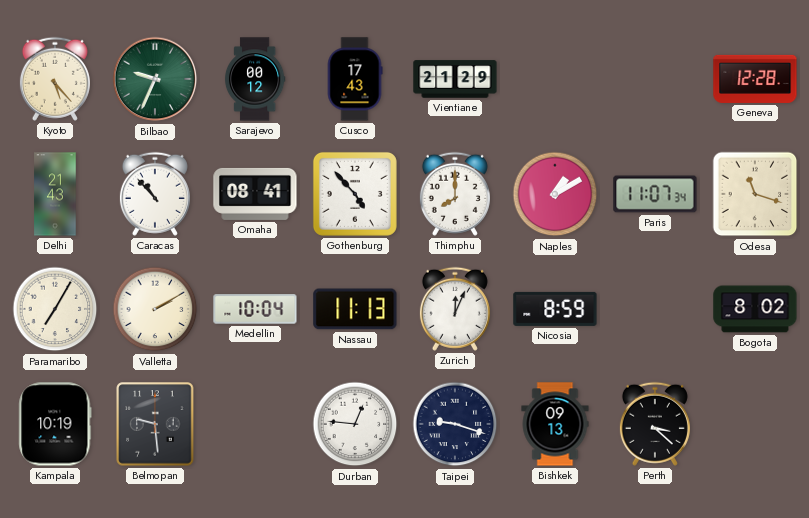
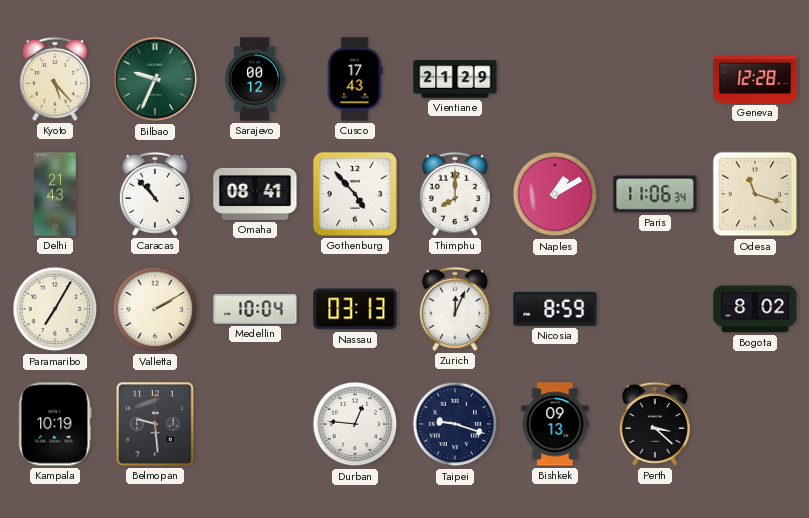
Paris: 11:07 -> 11:06
Nassau: 11:13 -> 03:13
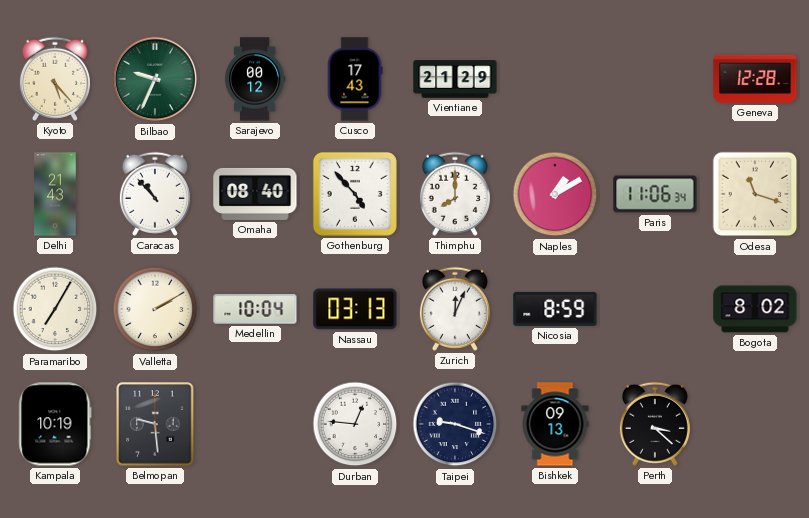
Omaha: 08:41 -> 08:40
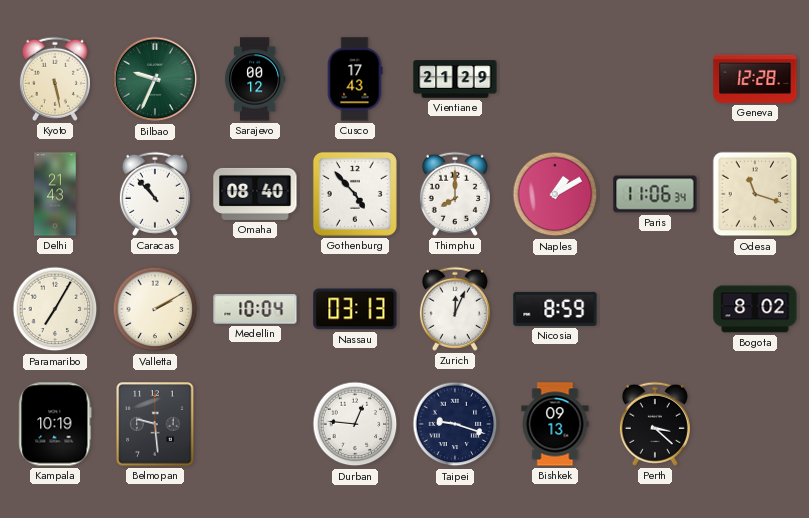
Kyoto: 5:23 -> 5:28
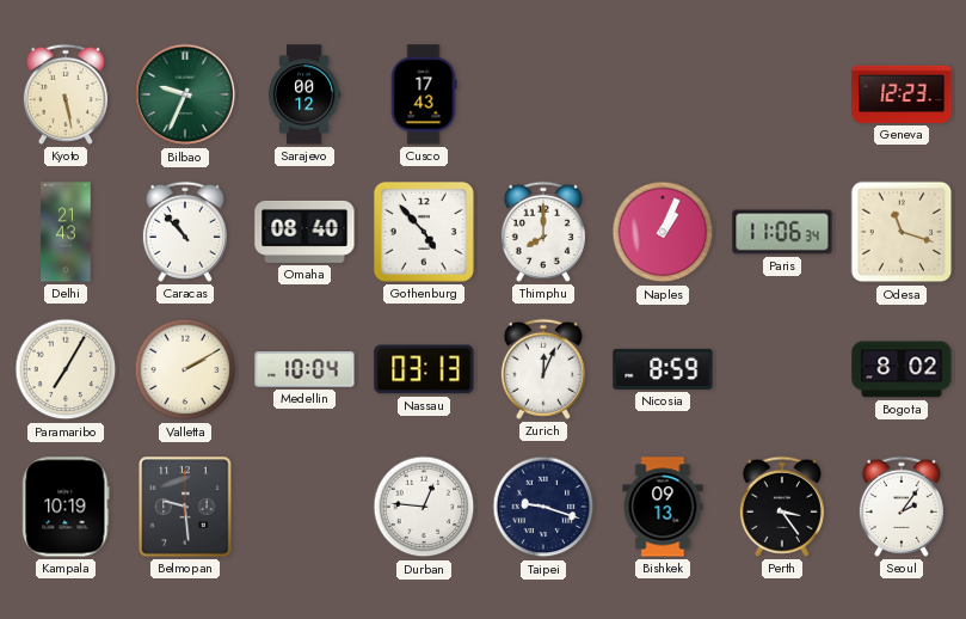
Vientiane: 21:29 -> none
Geneva: 12:28 -> 12:23
Naples: 1:10 -> 1:04
Perth: 3:22 -> 3:24
Seoul: none -> 2:06
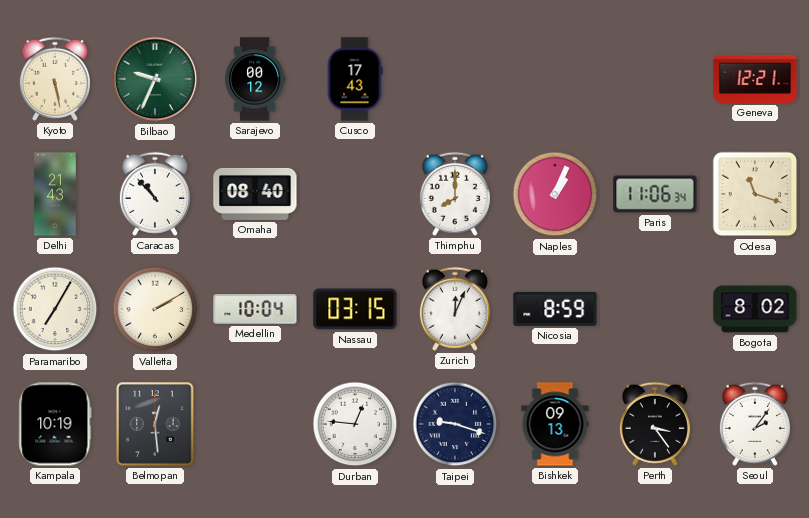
Geneva: 12:23 -> 12:21
Gothenburg: 4:53 -> none
Nassau: 03:13 -> 03:15
Belmopan: 9:29 -> 12:29
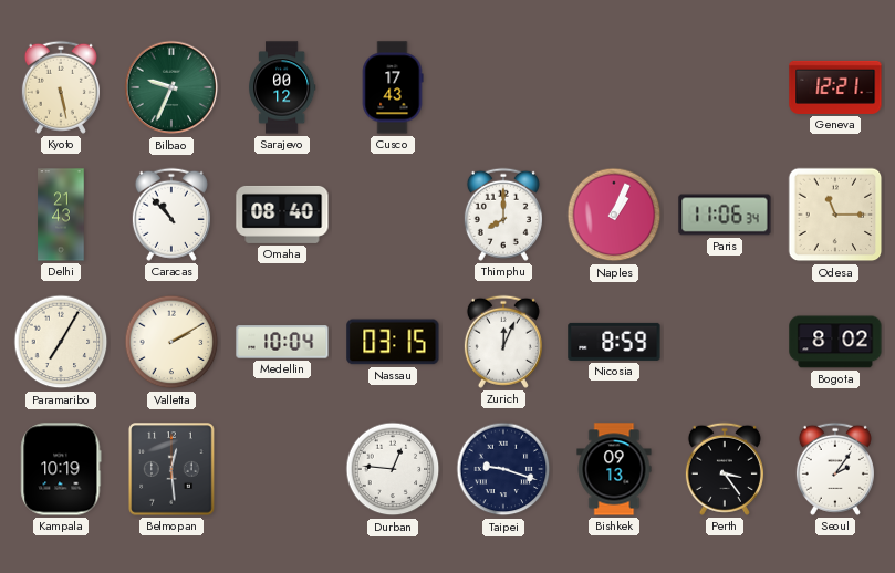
Odesa: 11:18 -> 11:15
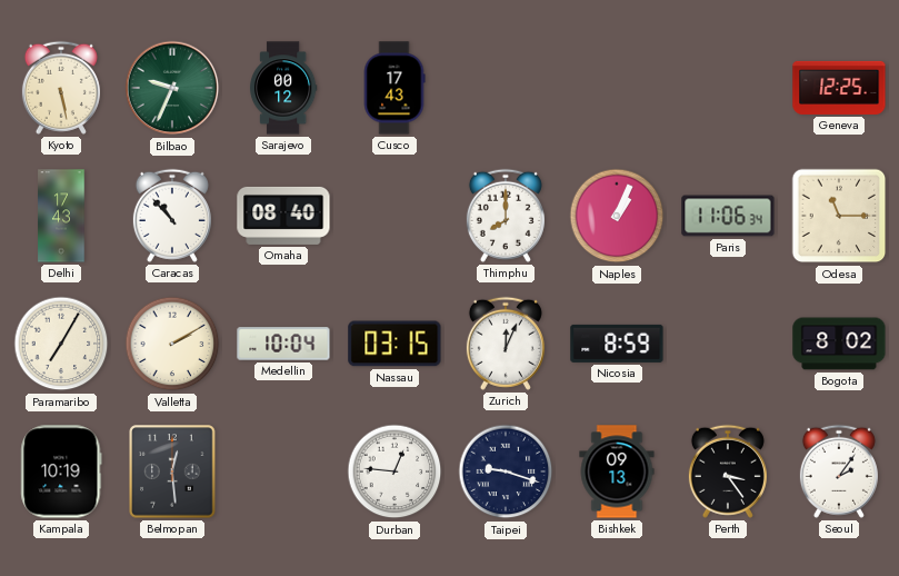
Geneva: 12:21 -> 12:25
Delhi: 21:43 -> 17:43
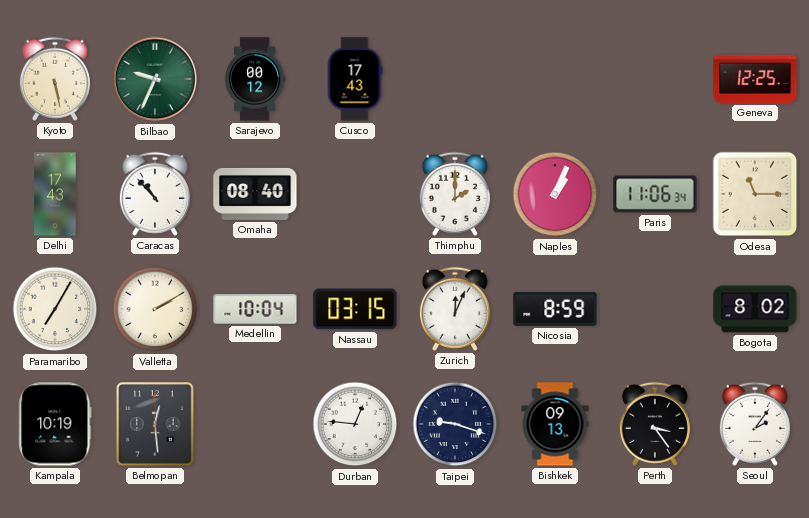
Thimphu: 8:00 -> 2:00
